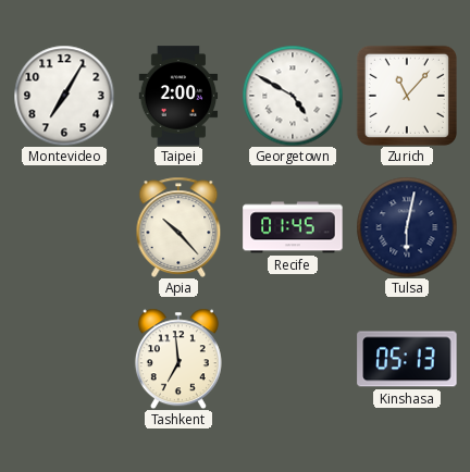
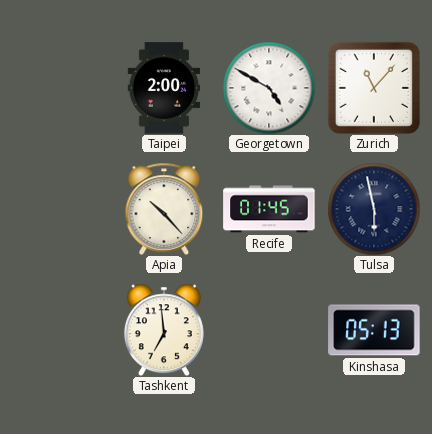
Montevideo: 7:05 -> none
Tulsa: 6:02 -> 5:58
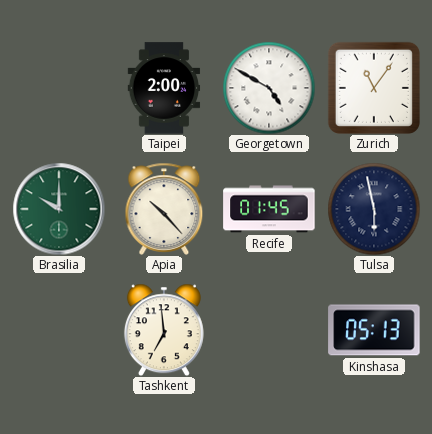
Zurich: 11:07 -> 11:06
Brasilia: none -> 10:00
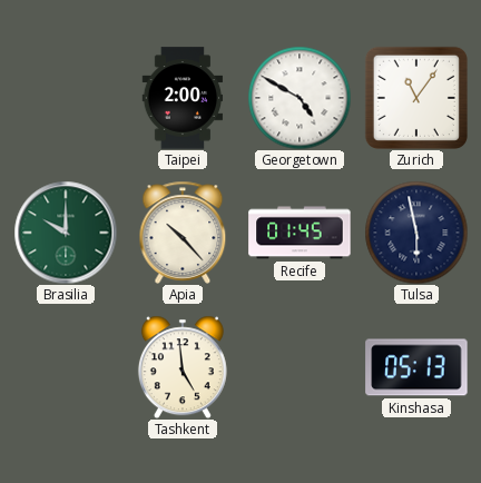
Tashkent: 6:59 -> 4:59
